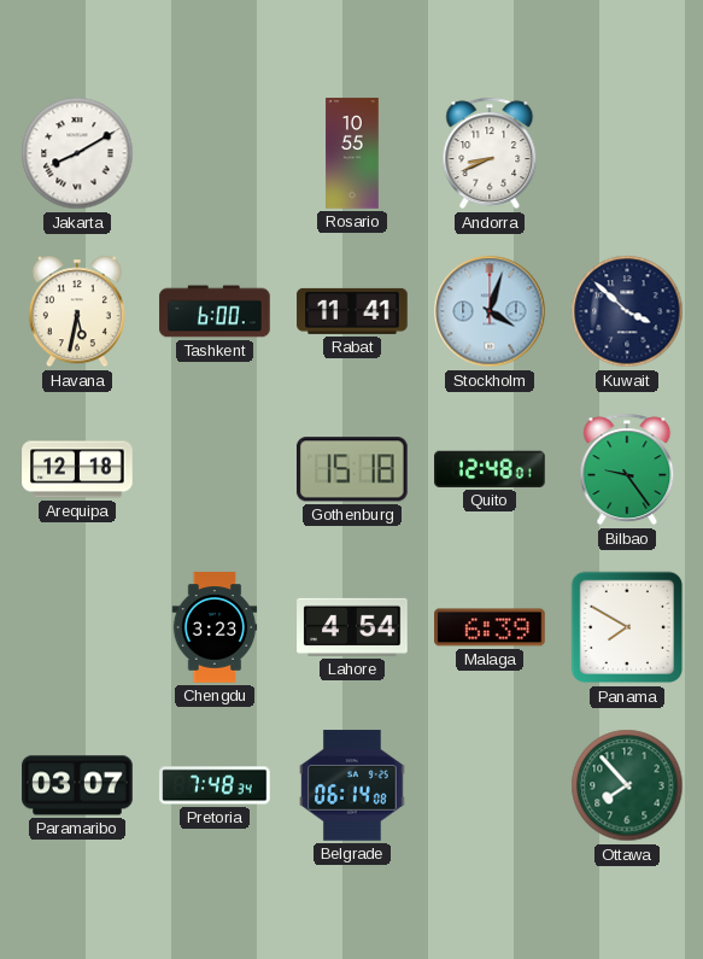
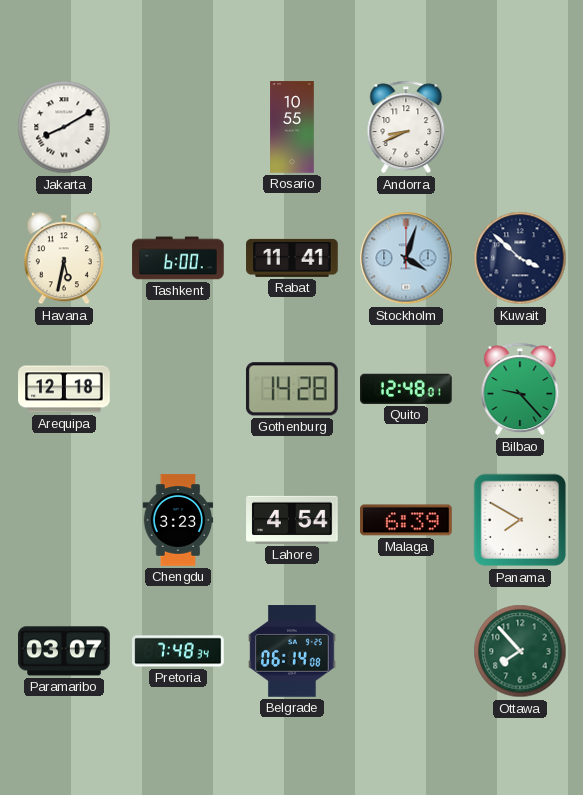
Gothenburg: 15:18 -> 14:28
Bilbao: 9:24 -> 9:23
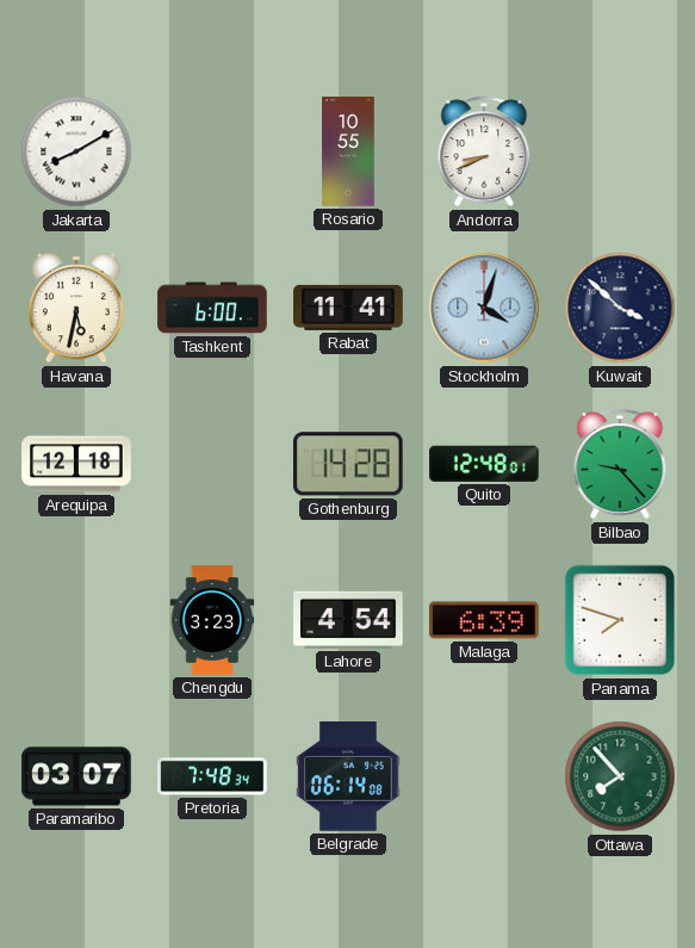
Panama: 7:50 -> 7:48
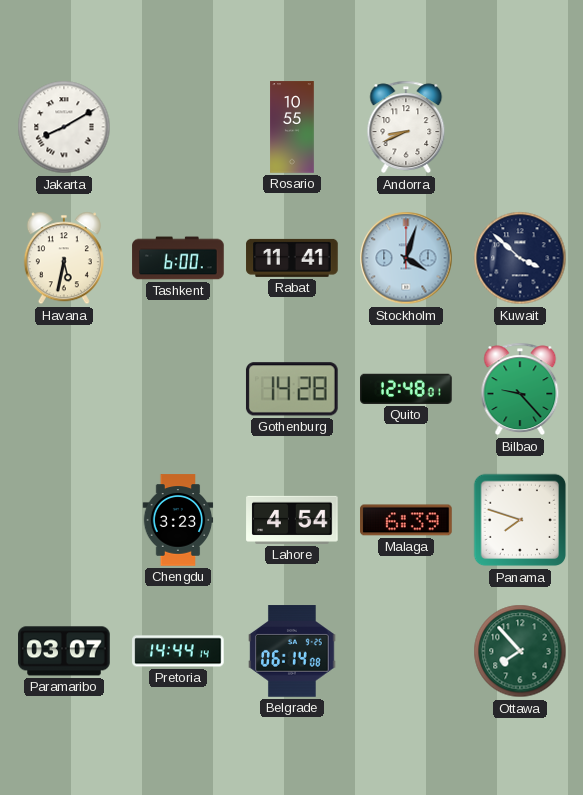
Arequipa: 12:18 -> none
Pretoria: 7:48 -> 14:44
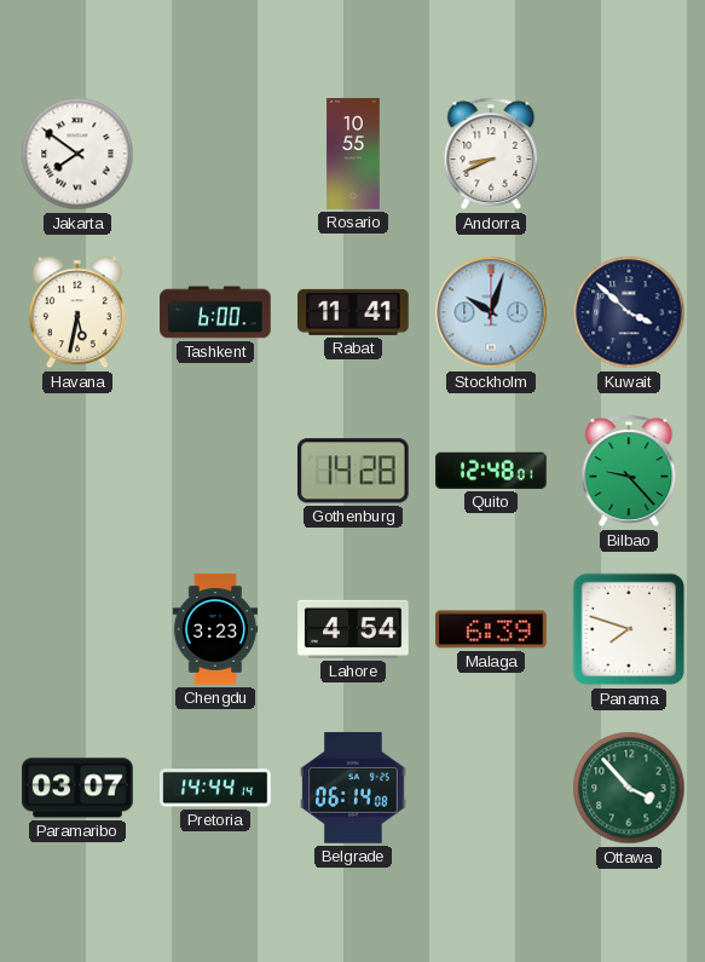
Jakarta: 8:10 -> 7:51
Stockholm: 4:03 -> 10:03
Ottawa: 7:53 -> 3:53
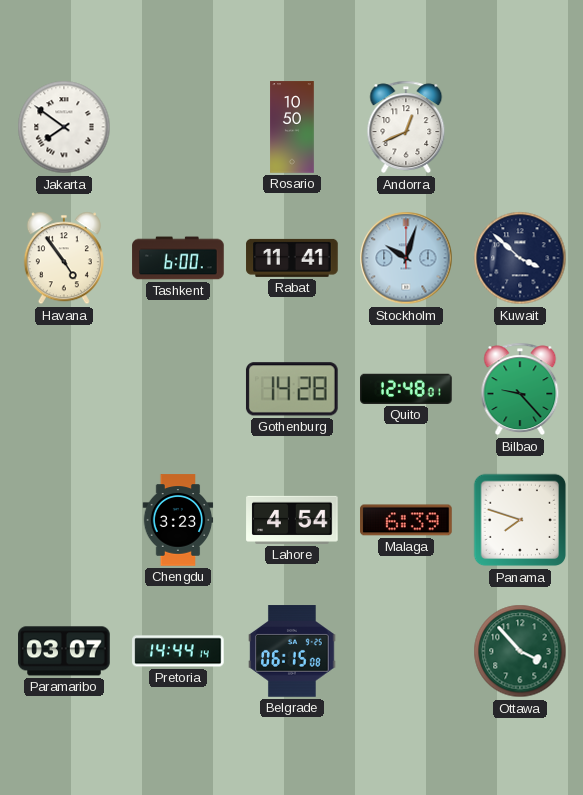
Rosario: 10:55 -> 10:50
Andorra: 8:41 -> 12:41
Havana: 5:32 -> 4:54
Belgrade: 06:14 -> 06:15
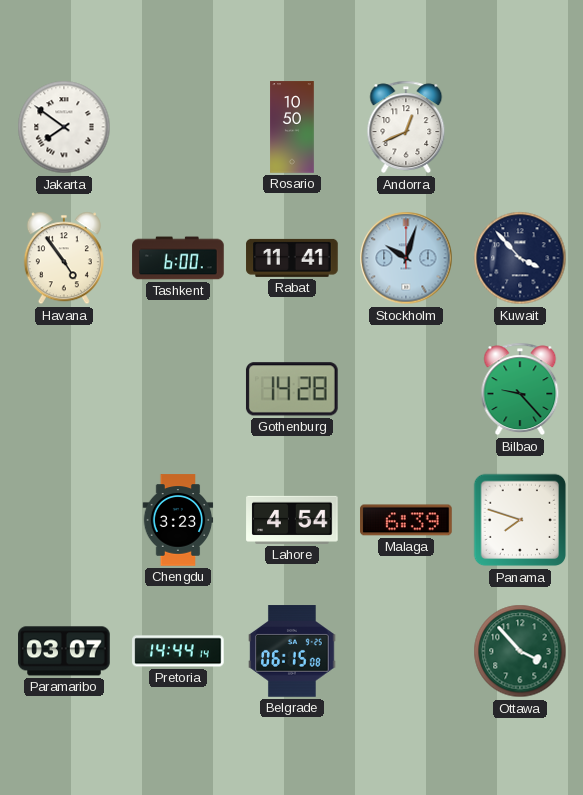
Kuwait: 3:52 -> 3:53
Quito: 12:48 -> none
